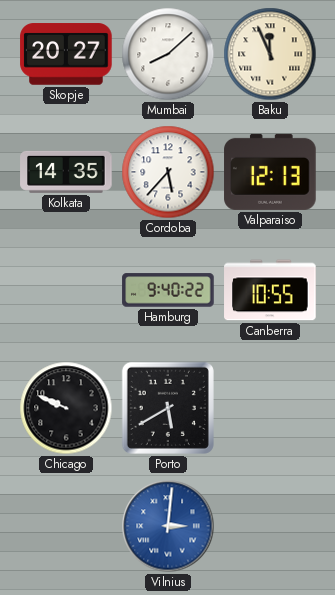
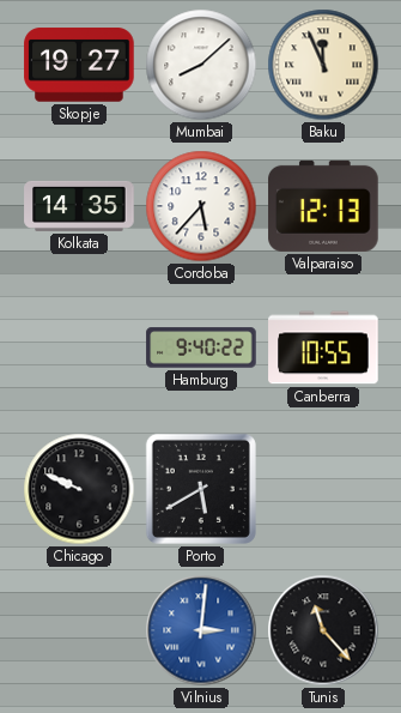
Skopje: 20:27 -> 19:27
Tunis: none -> 11:23
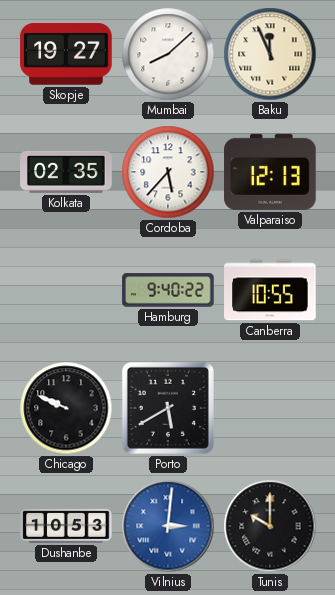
Kolkata: 14:35 -> 02:35
Dushanbe: none -> 10:53
Tunis: 11:23 -> 10:00
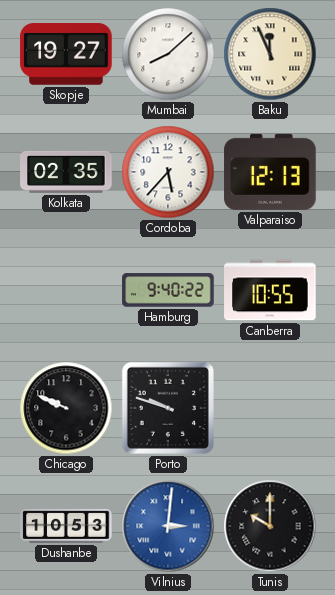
Porto: 5:40 -> 9:48
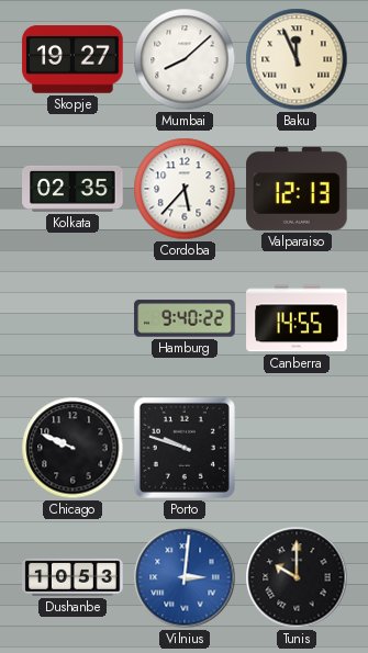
Canberra: 10:55 -> 14:55
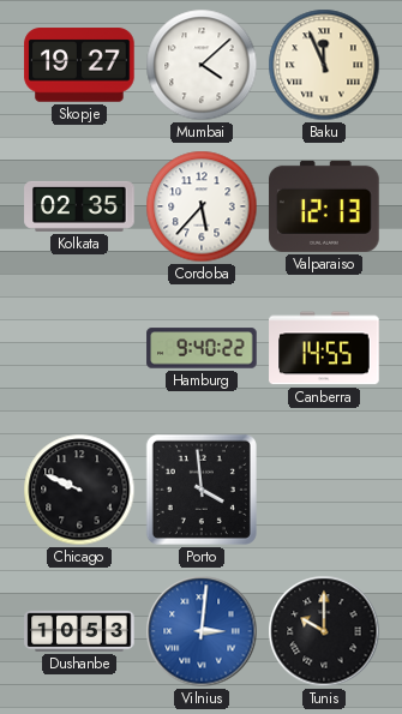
Mumbai: 8:08 -> 4:08
Porto: 9:48 -> 3:59
